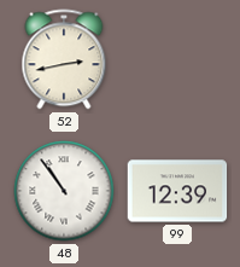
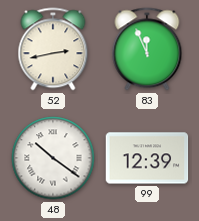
83: none -> 11:56
48: 10:54 -> 10:21
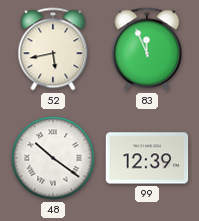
52: 2:43 -> 5:43
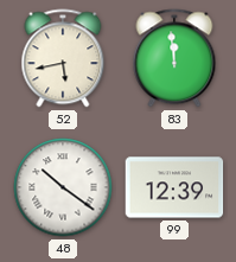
83: 11:56 -> 11:59
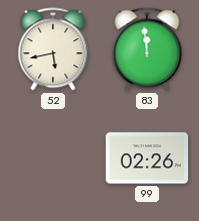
48: 10:21 -> none
99: 12:39 -> 02:26
